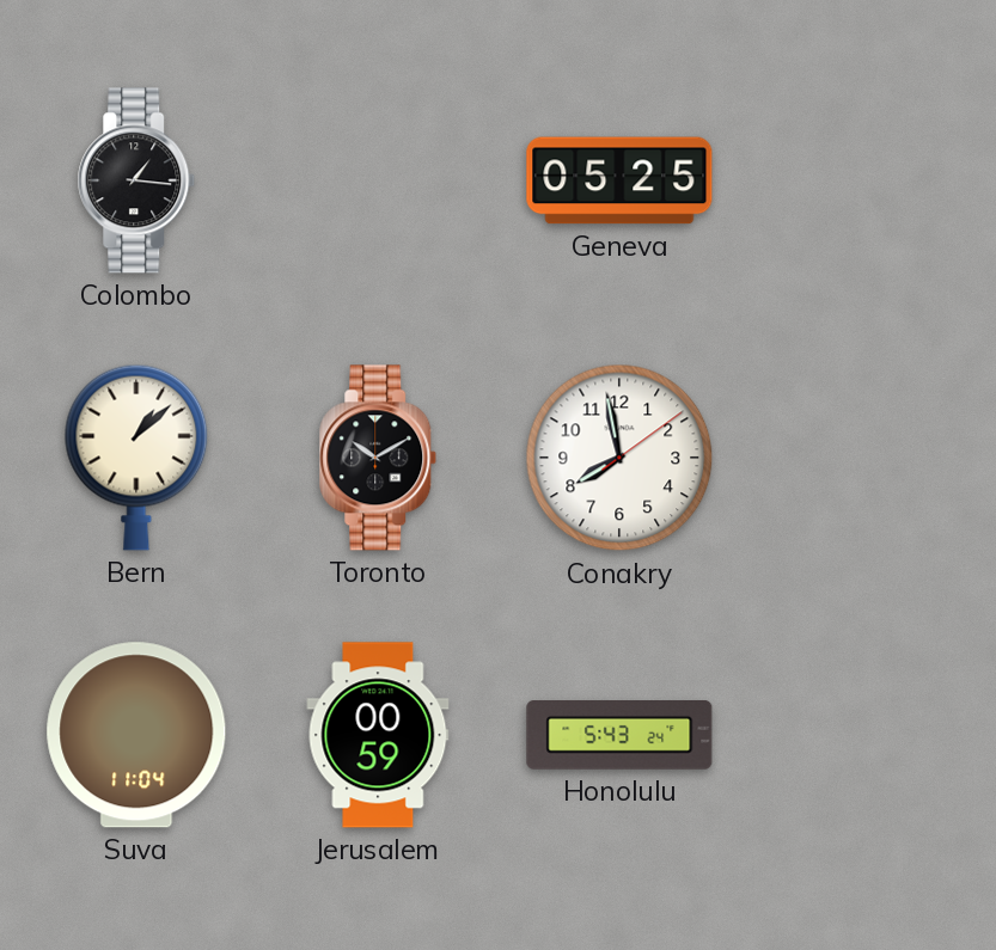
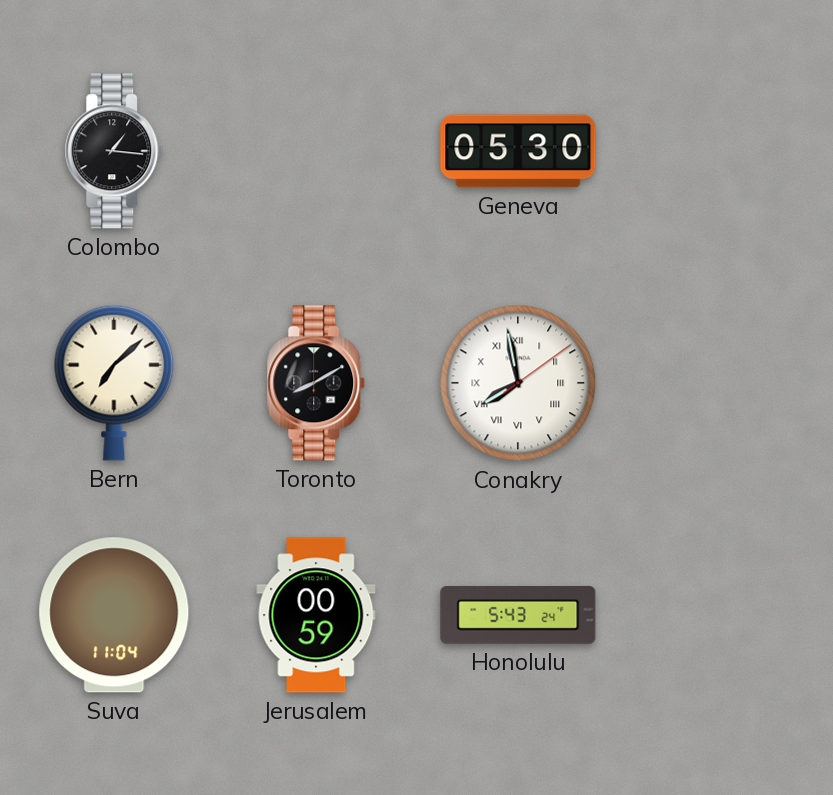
Geneva: 05:25 -> 05:30
Bern: 1:08 -> 7:08
Toronto: 10:10 -> 8:10
Conakry numerals: Arabic -> Roman
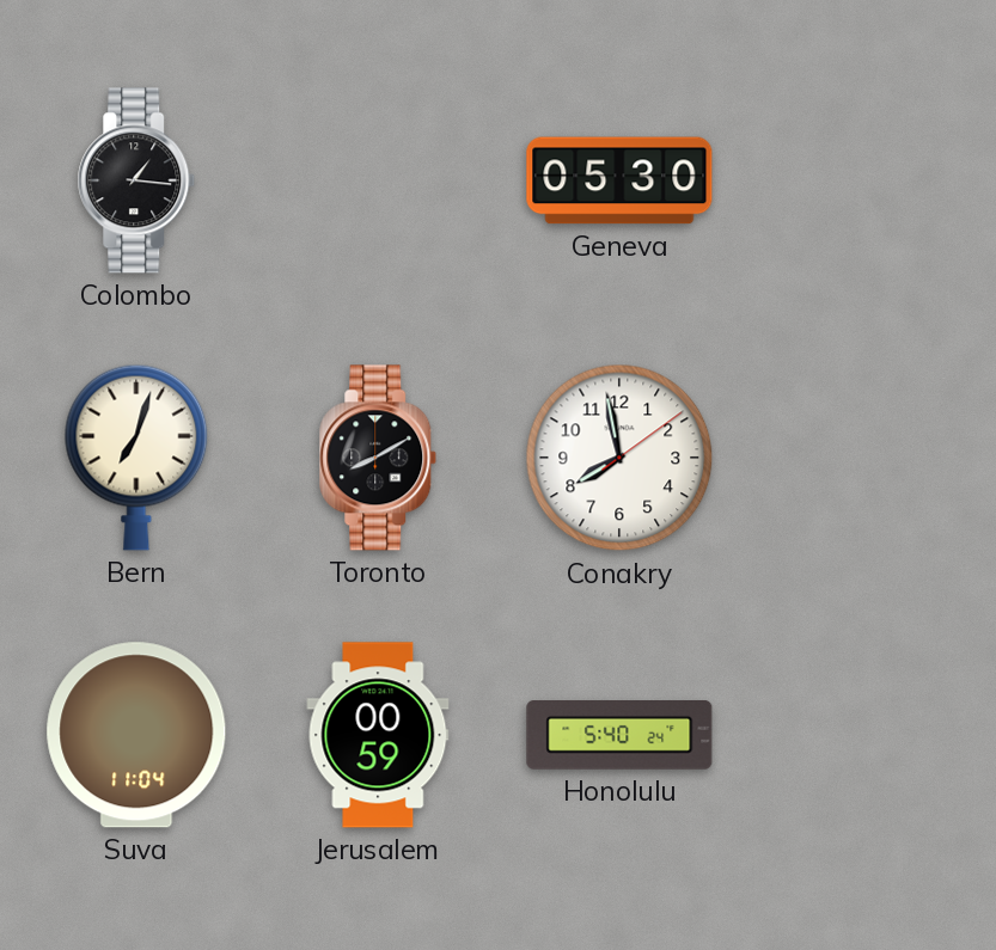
Bern: 7:08 -> 7:03
Conakry numerals: Roman -> Arabic
Honolulu: 5:43 -> 5:40
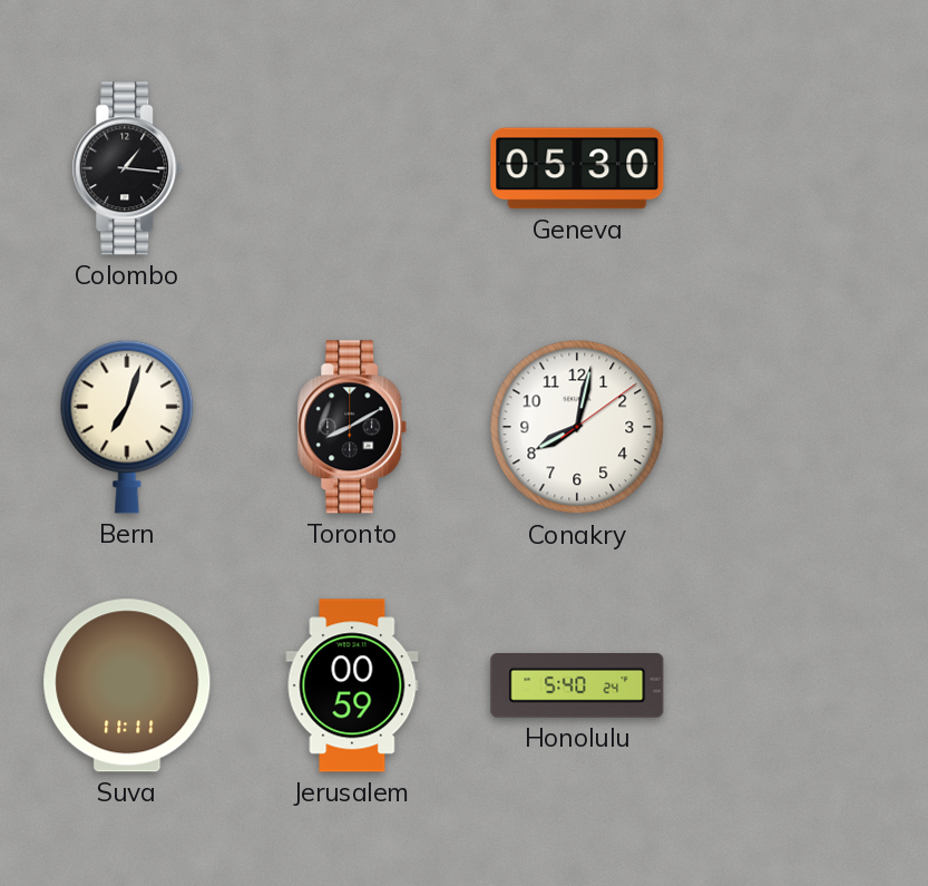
Conakry: 7:58 -> 8:02
Suva: 11:04 -> 11:11
